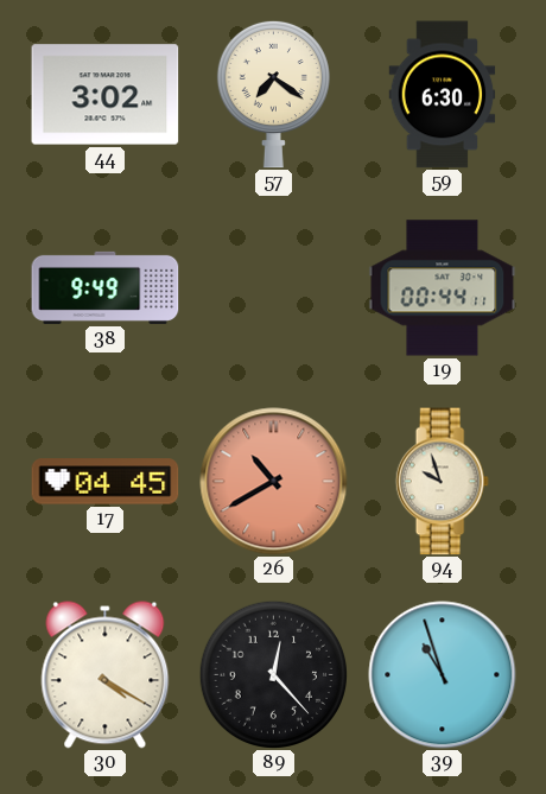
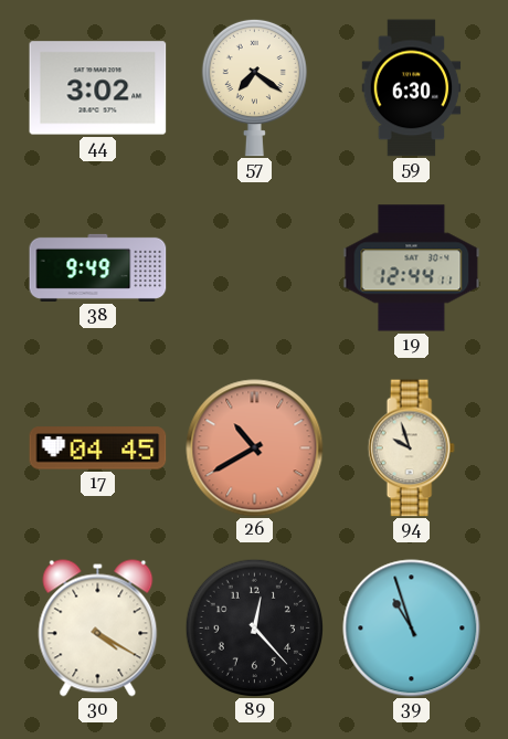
19: 00:44 -> 12:44
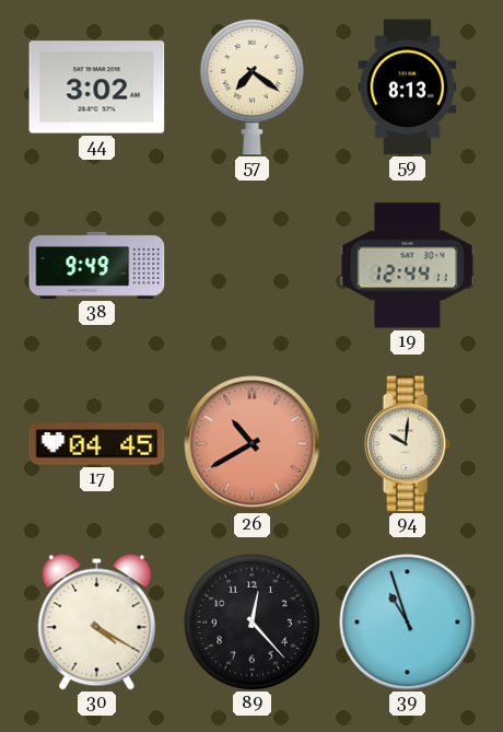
59: 6:30 -> 8:13
94: 9:57 -> 10:01
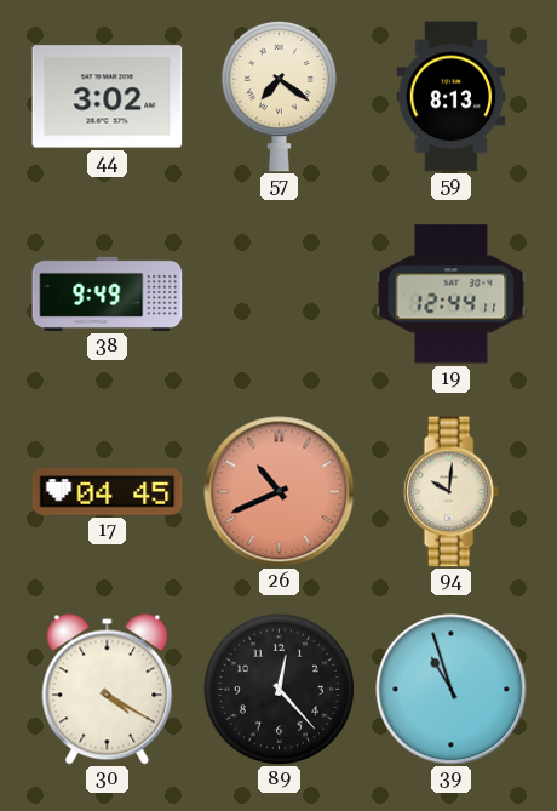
26: 10:40 -> 10:41
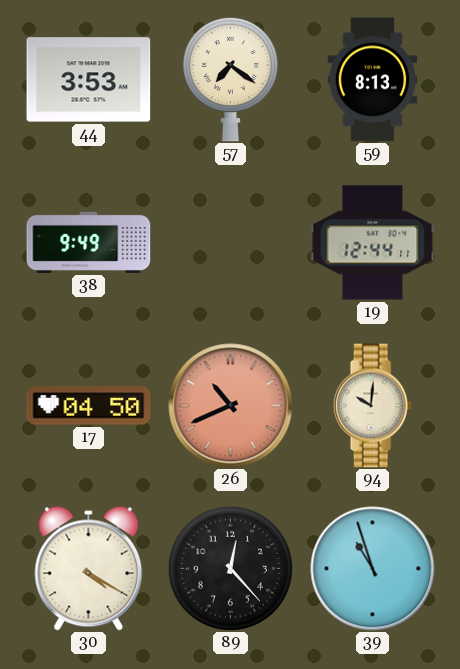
44: 3:02 -> 3:53
17: 04:45 -> 04:50
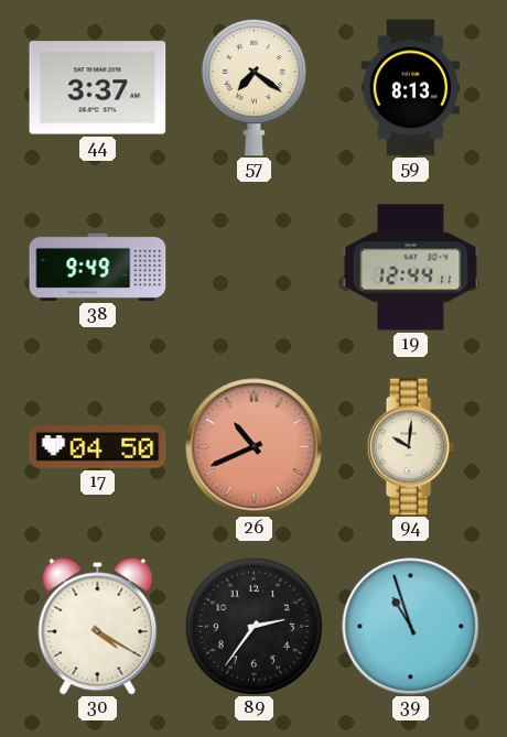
44: 3:53 -> 3:37
89: 12:23 -> 2:36
